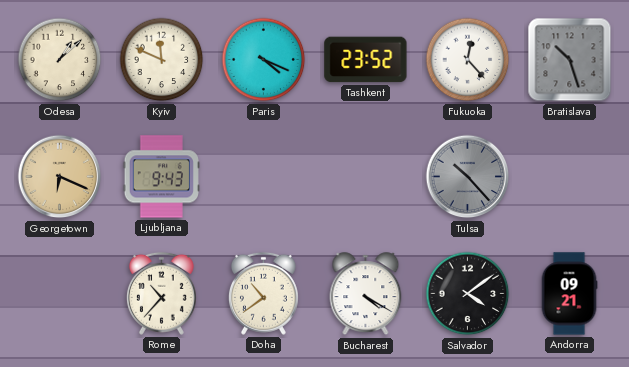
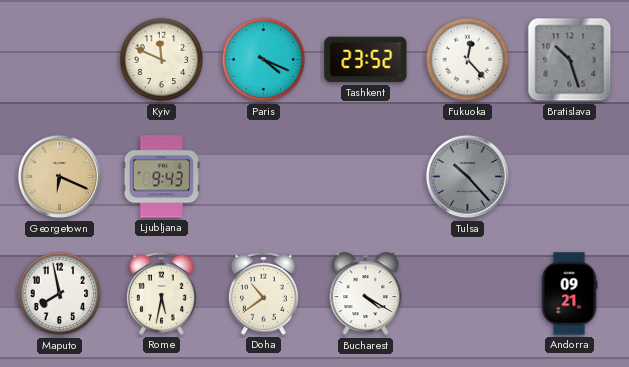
Odesa: 1:08 -> none
Maputo: none -> 7:58
Rome: 10:37 -> 5:32
Salvador: 4:09 -> none
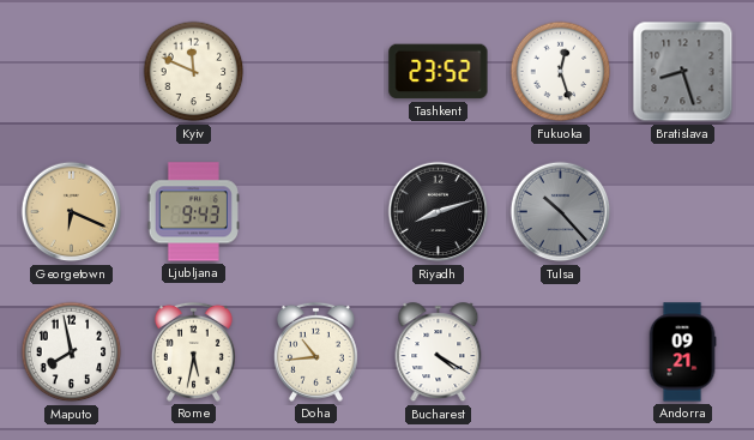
Paris: 4:19 -> none
Fukuoka: 12:23 -> 12:27
Bratislava: 10:27 -> 8:27
Riyadh: none -> 8:12
Doha: 10:39 -> 10:44
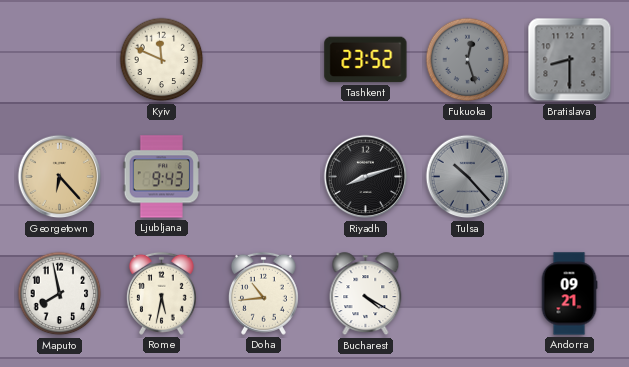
Fukuoka dial: white -> grey
Bratislava: 8:27 -> 8:30
Georgetown: 6:19 -> 6:23
